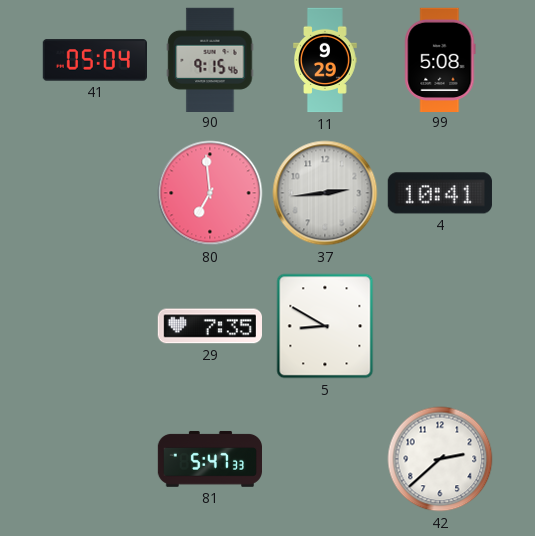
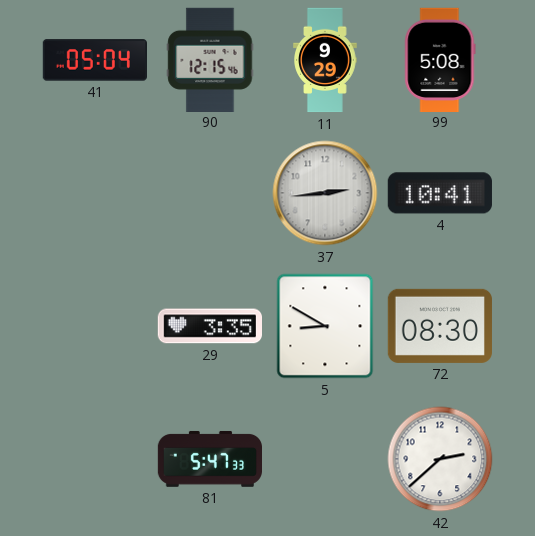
90: 9:15 -> 12:15
80: 6:59 -> none
29: 7:35 -> 3:35
72: none -> 08:30
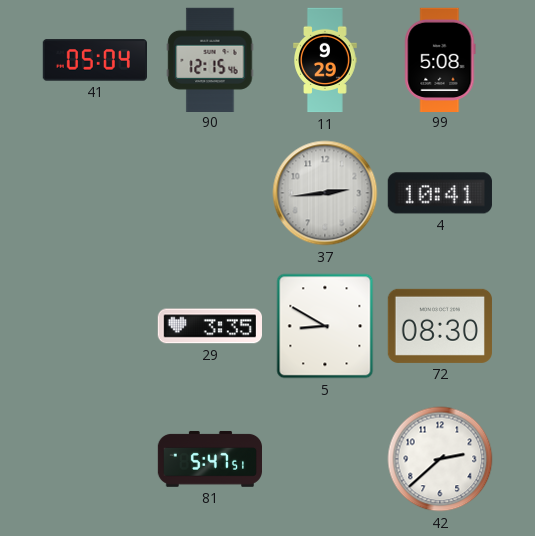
81: 5:47:33 -> 5:47:51
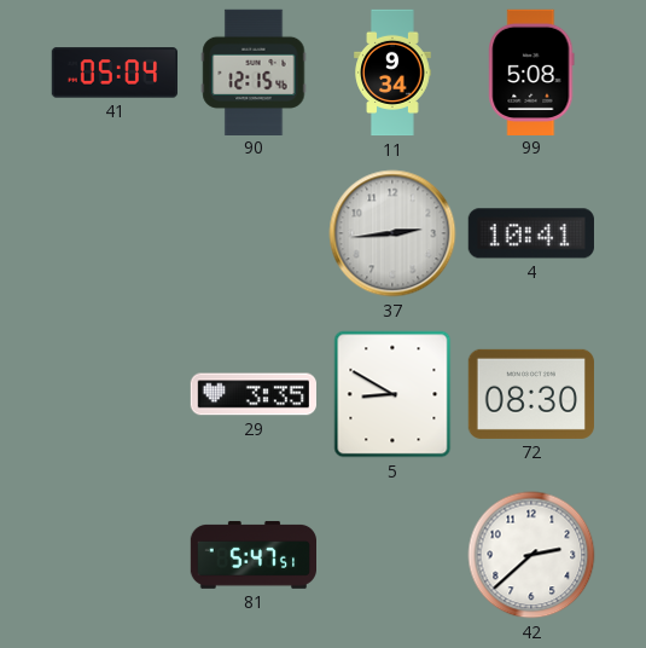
11: 9:29 -> 9:34
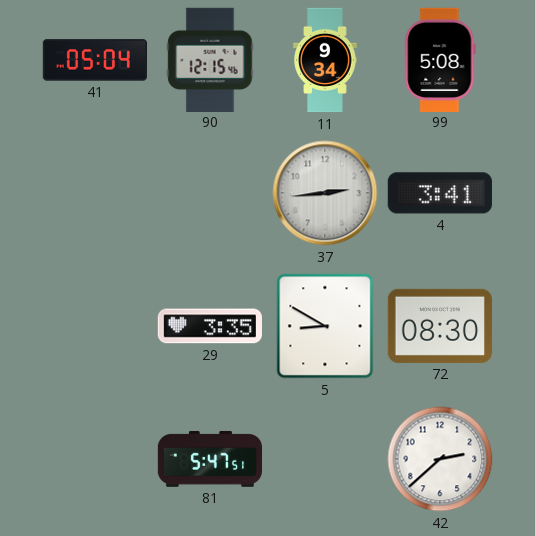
4: 10:41 -> 3:41
